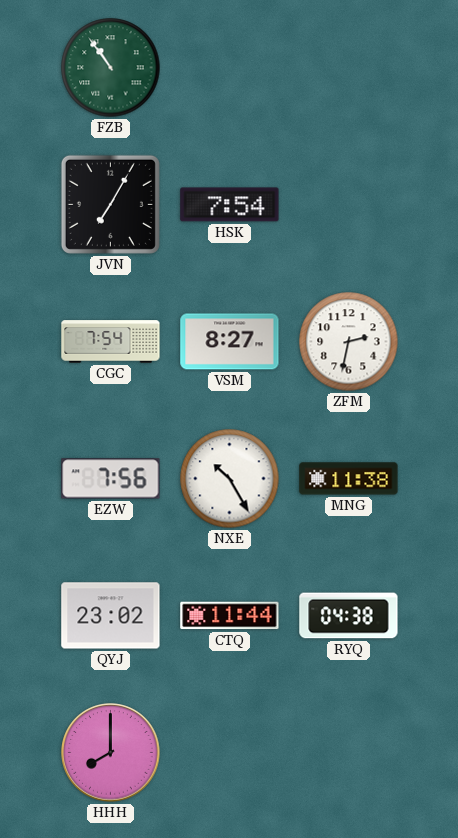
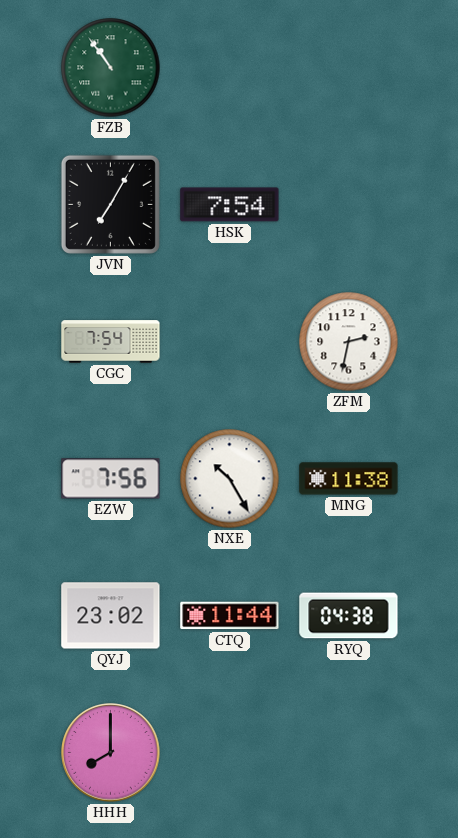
VSM: 8:27 -> none
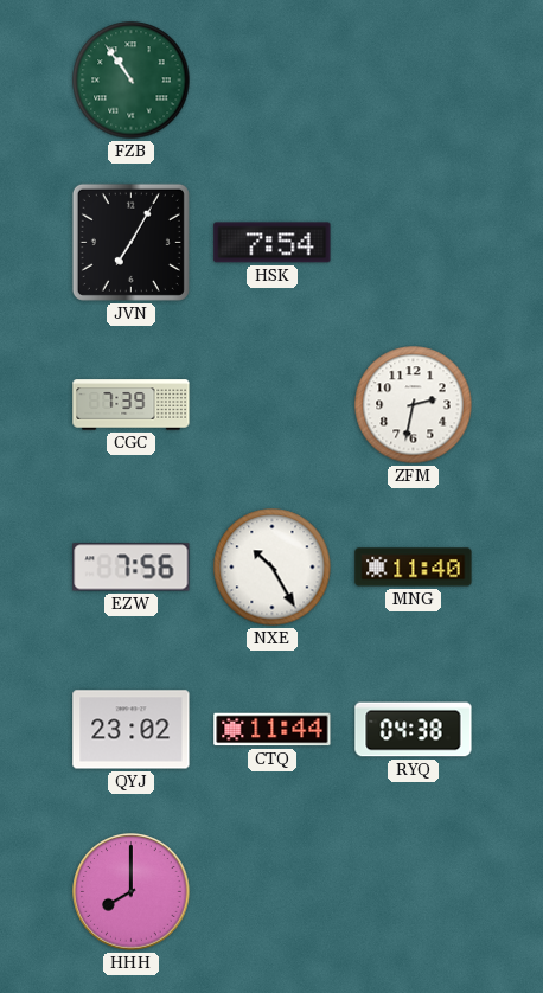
CGC: 7:54 -> 7:39
MNG: 11:38 -> 11:40
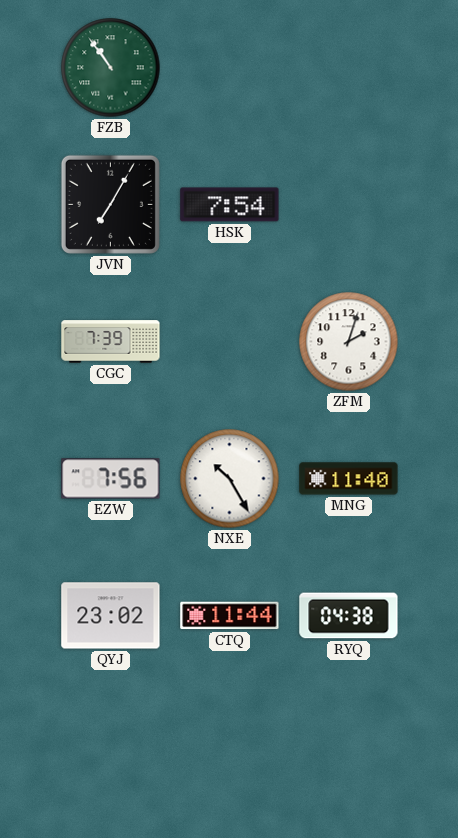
ZFM: 2:32 -> 2:03
HHH: 8:00 -> none
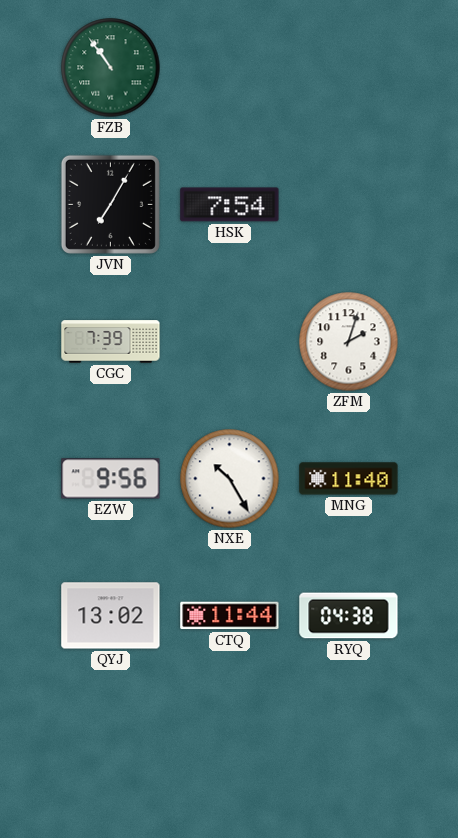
EZW: 7:56 -> 9:56
QYJ: 23:02 -> 13:02
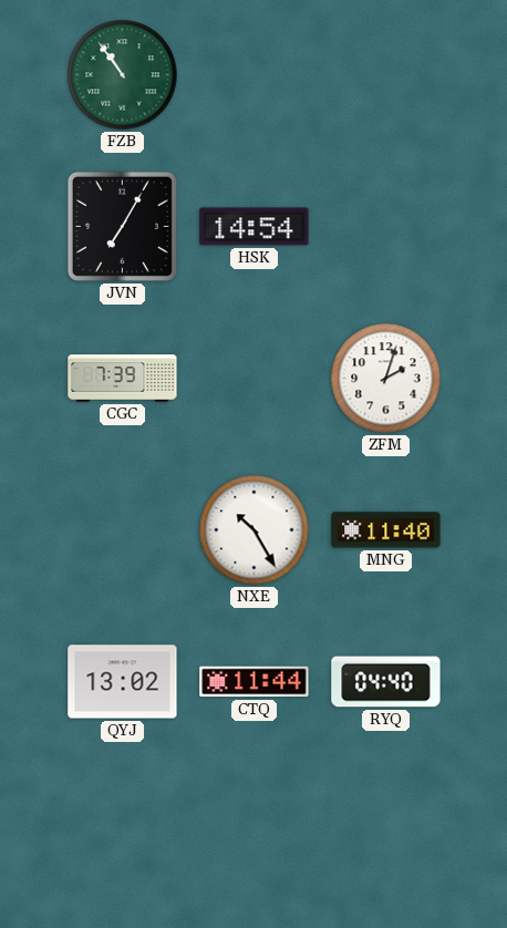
HSK: 7:54 -> 14:54
EZW: 9:56 -> none
RYQ: 04:38 -> 04:40
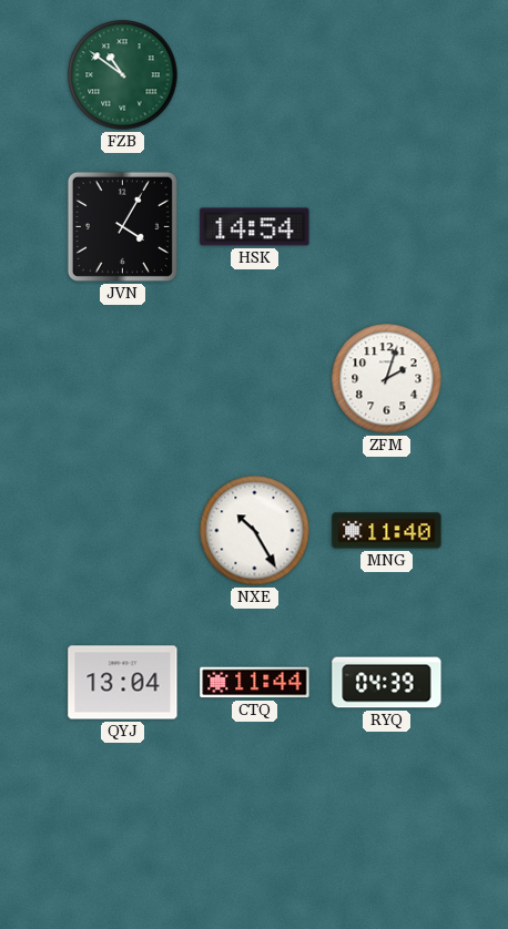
FZB: 10:54 -> 10:51
JVN: 7:05 -> 4:05
CGC: 7:39 -> none
QYJ: 13:02 -> 13:04
RYQ: 04:40 -> 04:39
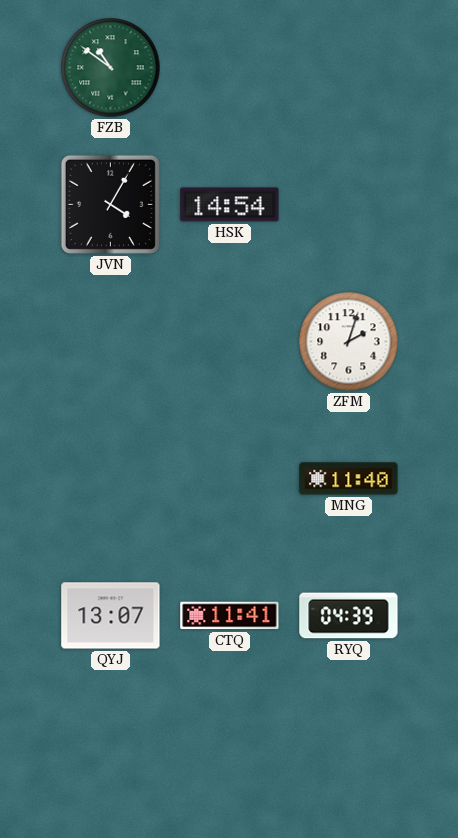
NXE: 10:25 -> none
QYJ: 13:04 -> 13:07
CTQ: 11:44 -> 11:41
